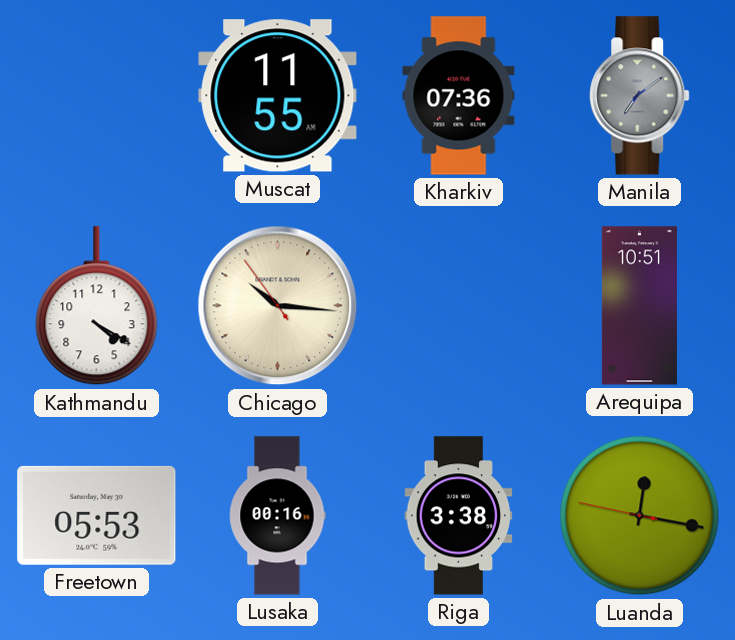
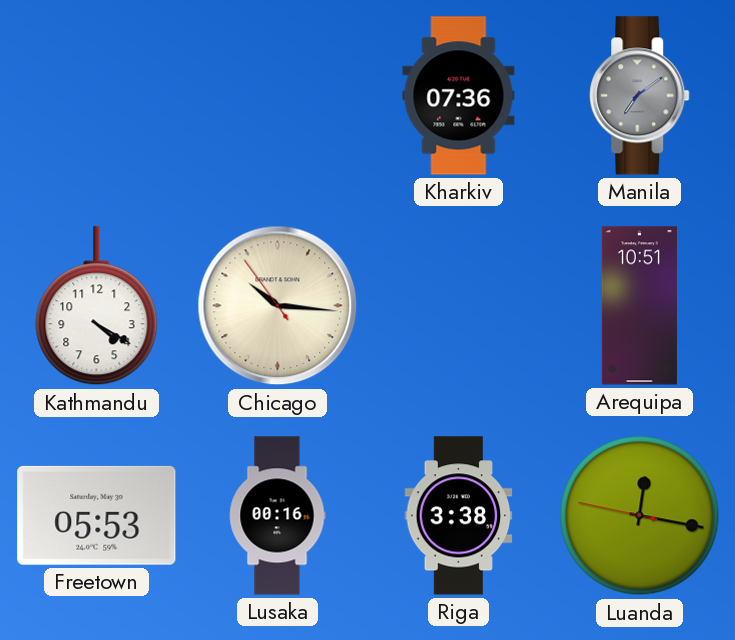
Muscat: 11:55 -> none
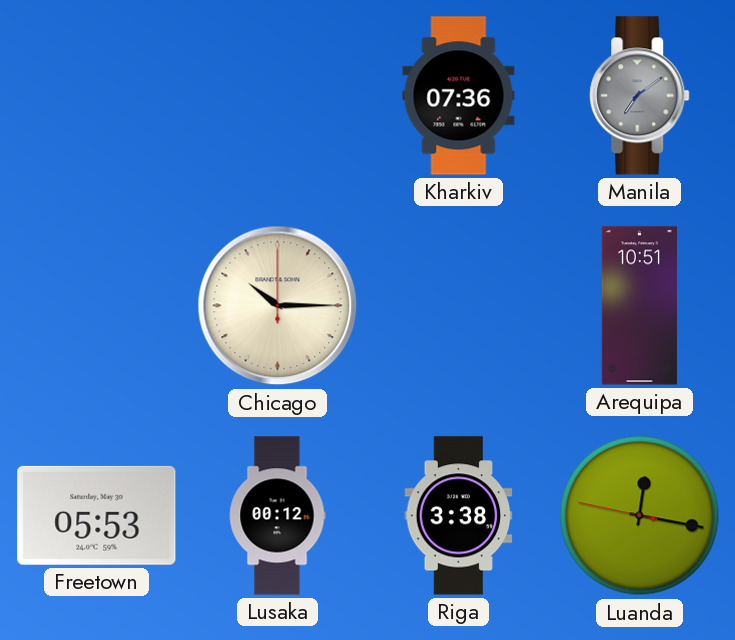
Kathmandu: 4:20 -> none
Chicago: 10:15:54 -> 10:15:00
Lusaka: 00:16 -> 00:12
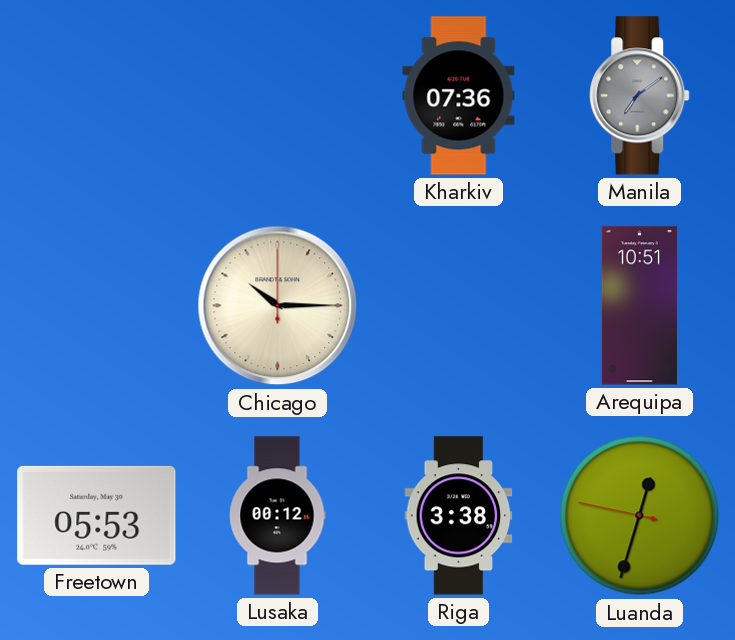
Luanda: 12:16 -> 12:32
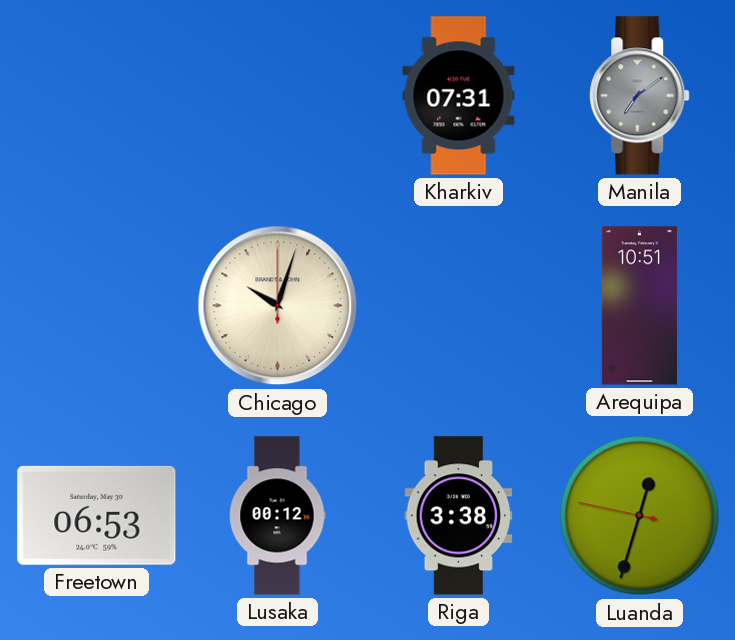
Kharkiv: 07:36 -> 07:31
Chicago: 10:15 -> 10:03
Freetown: 05:53 -> 06:53
